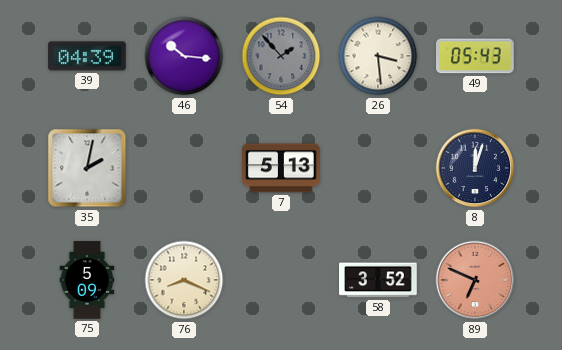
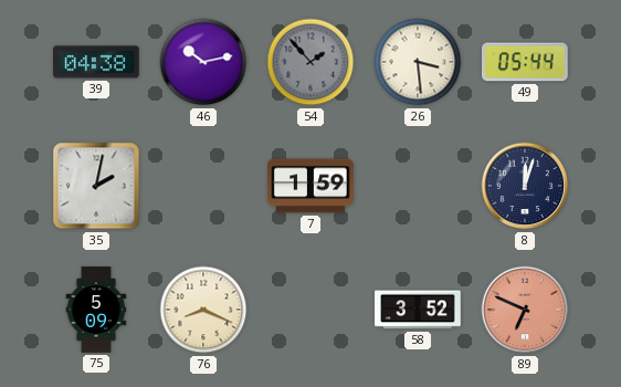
39: 04:39 -> 04:38
46: 10:16 -> 10:13
49: 05:43 -> 05:44
7: 5:13 -> 1:59
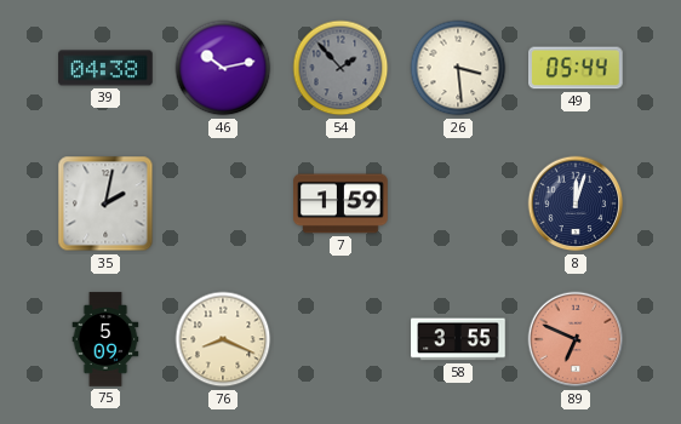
58: 3:52 -> 3:55
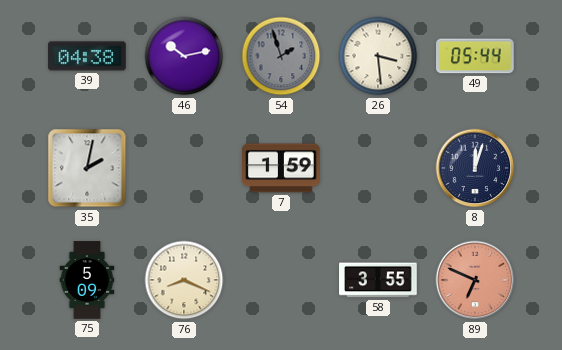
54: 1:53 -> 1:57
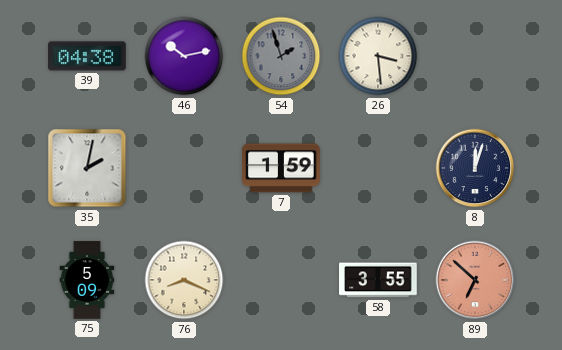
49: 05:44 -> none
89: 6:49 -> 6:52
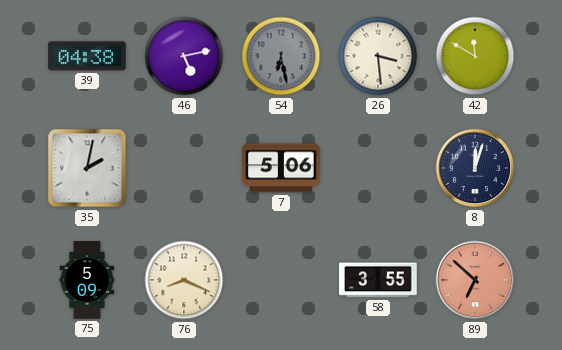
46: 10:13 -> 5:13
54: 1:57 -> 6:28
42: none -> 11:50
7: 1:59 -> 5:06
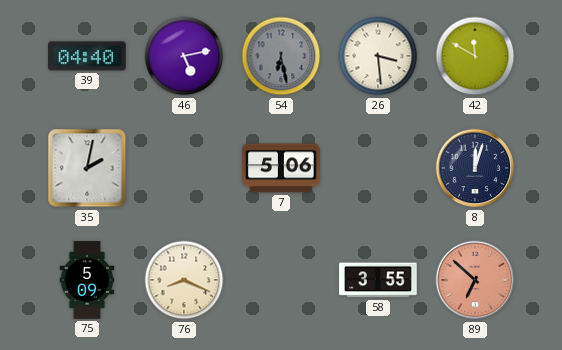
39: 04:38 -> 04:40
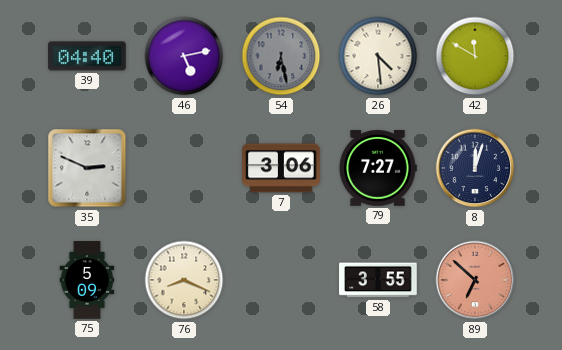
26: 3:29 -> 4:29
35: 2:02 -> 2:49
7: 5:06 -> 3:06
79: none -> 7:27
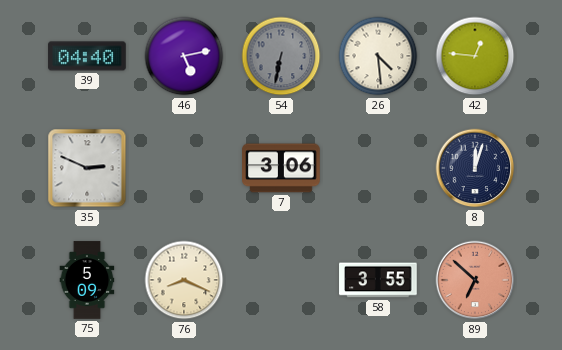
54: 6:28 -> 6:32
42: 11:50 -> 12:46
79: 7:27 -> none
